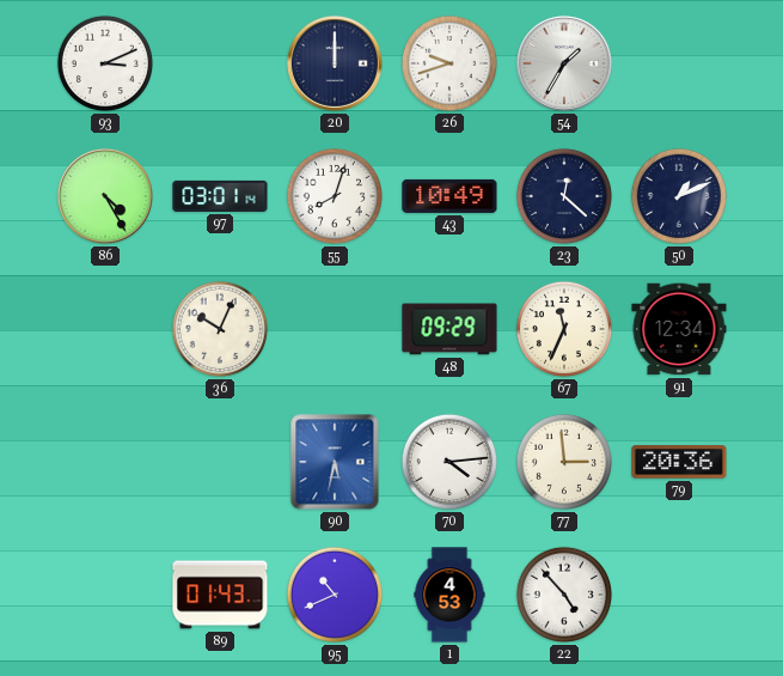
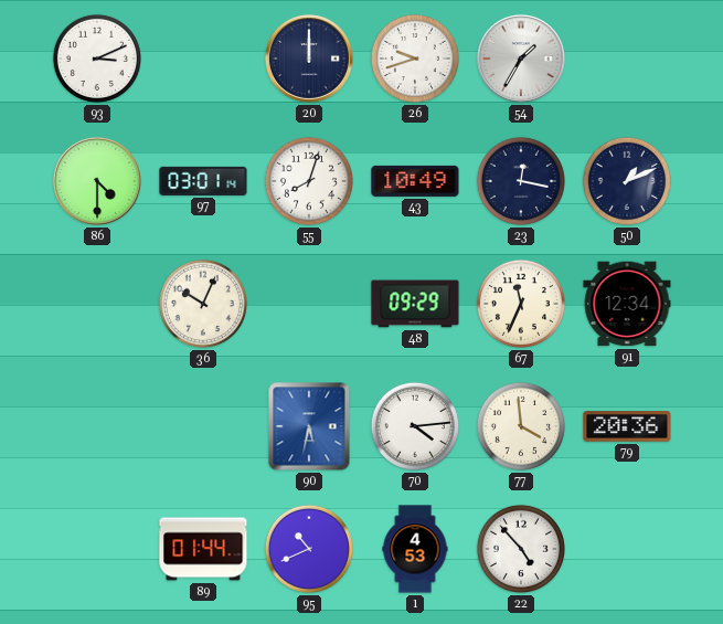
86: 4:25 -> 4:30
23: 12:22 -> 12:17
77: 2:59 -> 3:59
89: 01:43 -> 01:44
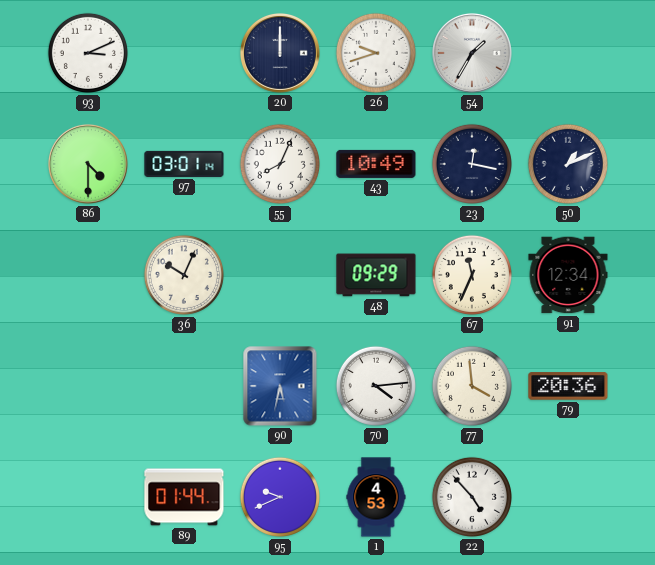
55: 8:03 -> 8:04
95: 10:41 -> 9:41
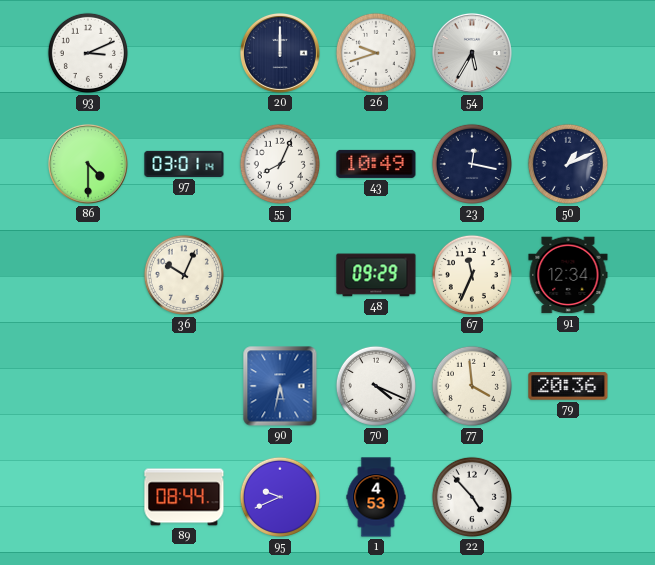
54: 1:35 -> 5:35
70: 4:14 -> 4:19
89: 01:44 -> 08:44
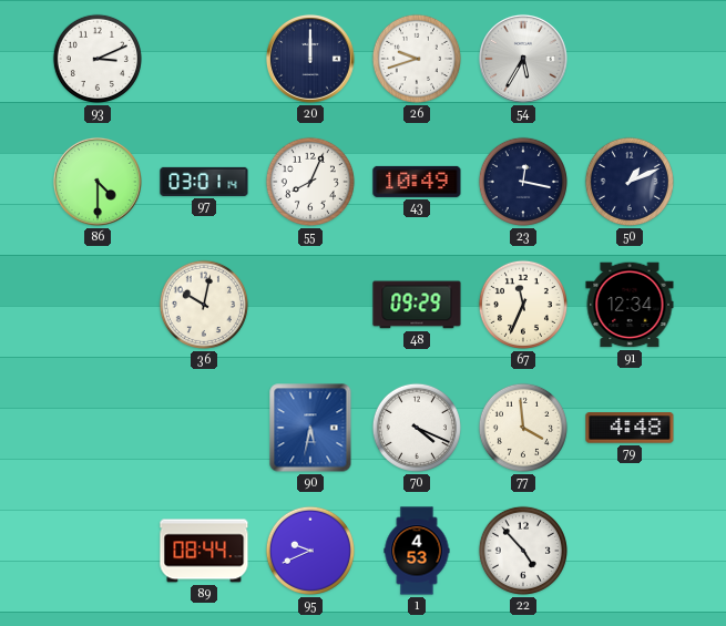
36: 10:04 -> 10:02
79: 20:36 -> 4:48
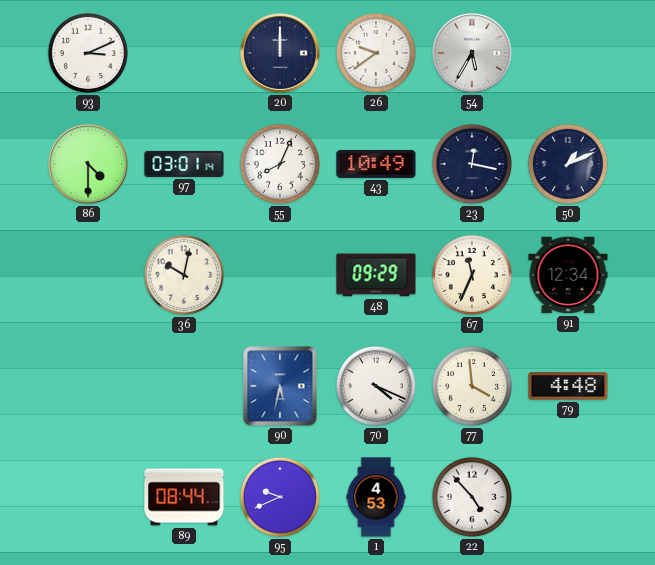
26: 9:42 -> 9:39
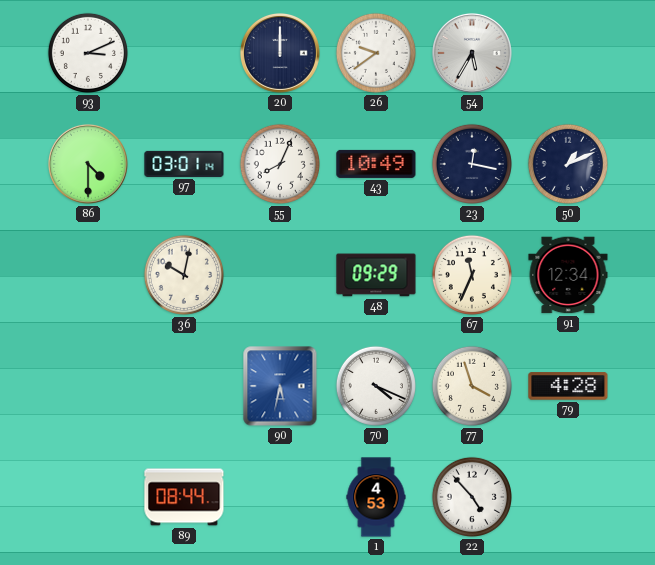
77: 3:59 -> 3:57
79: 4:48 -> 4:28
95: 9:41 -> none
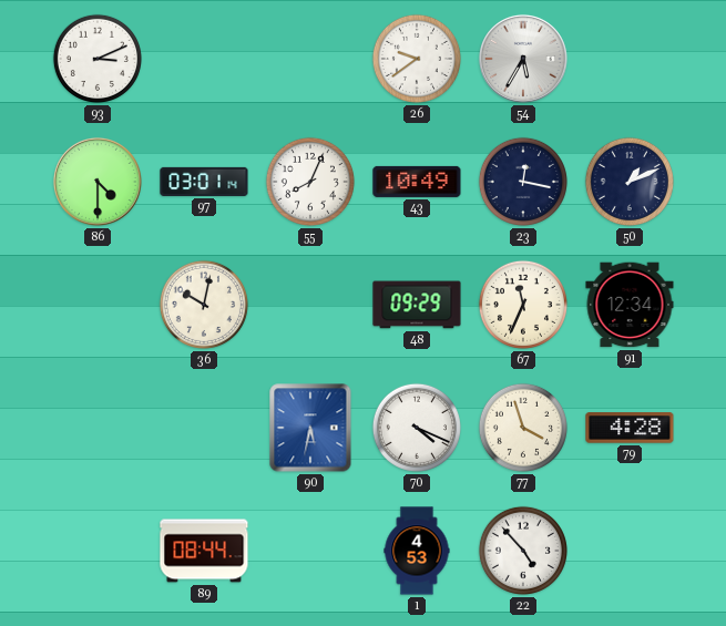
20: 12:00 -> none
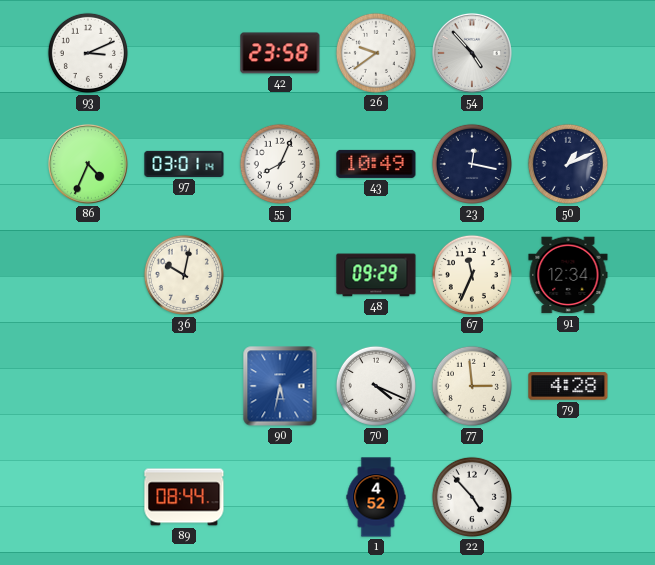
42: none -> 23:58
54: 5:35 -> 4:53
86: 4:30 -> 4:34
77: 3:57 -> 2:59
1: 4:53 -> 4:52
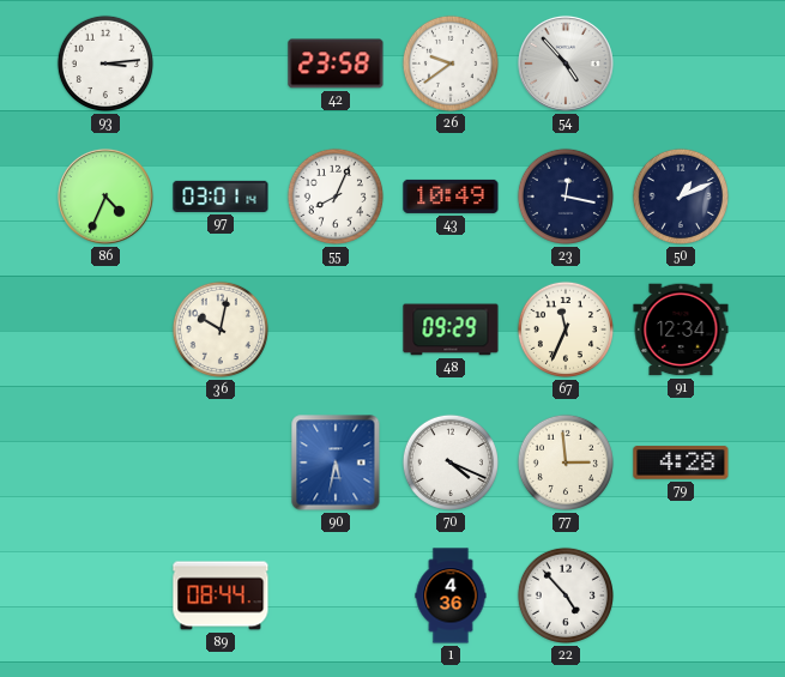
93: 3:11 -> 3:14
1: 4:52 -> 4:36
